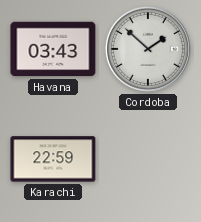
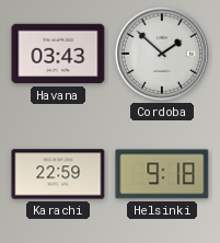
Helsinki: none -> 9:18
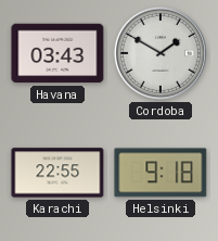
Cordoba: 1:52 -> 1:50
Karachi: 22:59 -> 22:55
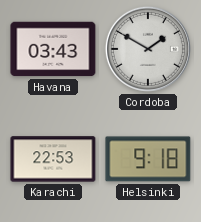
Karachi: 22:55 -> 22:53
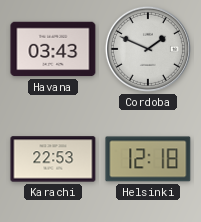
Cordoba: 1:50 -> 1:49
Helsinki: 9:18 -> 12:18
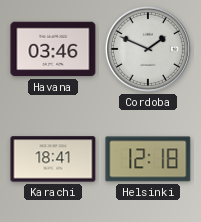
Havana: 03:43 -> 03:46
Karachi: 22:53 -> 18:41
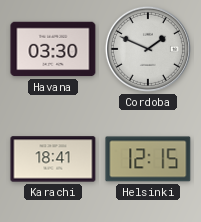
Havana: 03:46 -> 03:30
Helsinki: 12:18 -> 12:15
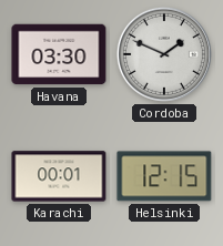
Karachi: 18:41 -> 00:01
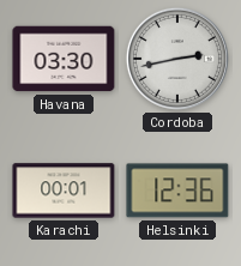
Cordoba: 1:49 -> 2:43
Helsinki: 12:15 -> 12:36
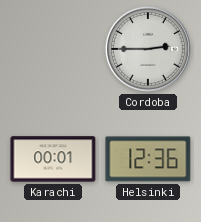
Havana: 03:30 -> none
Cordoba: 2:43 -> 2:45
